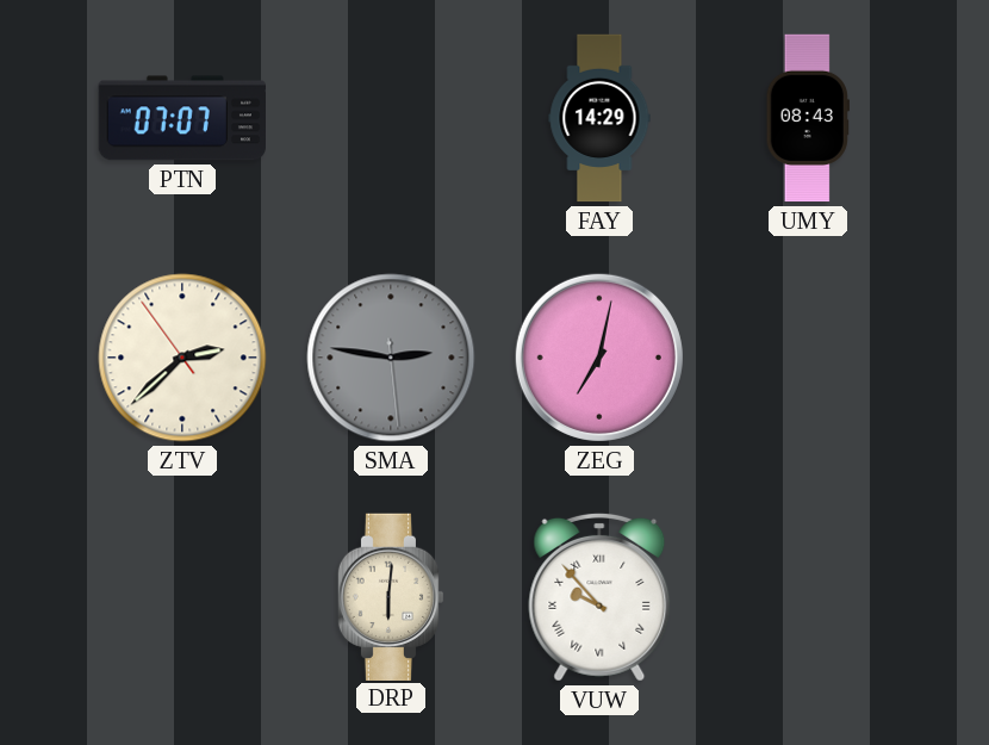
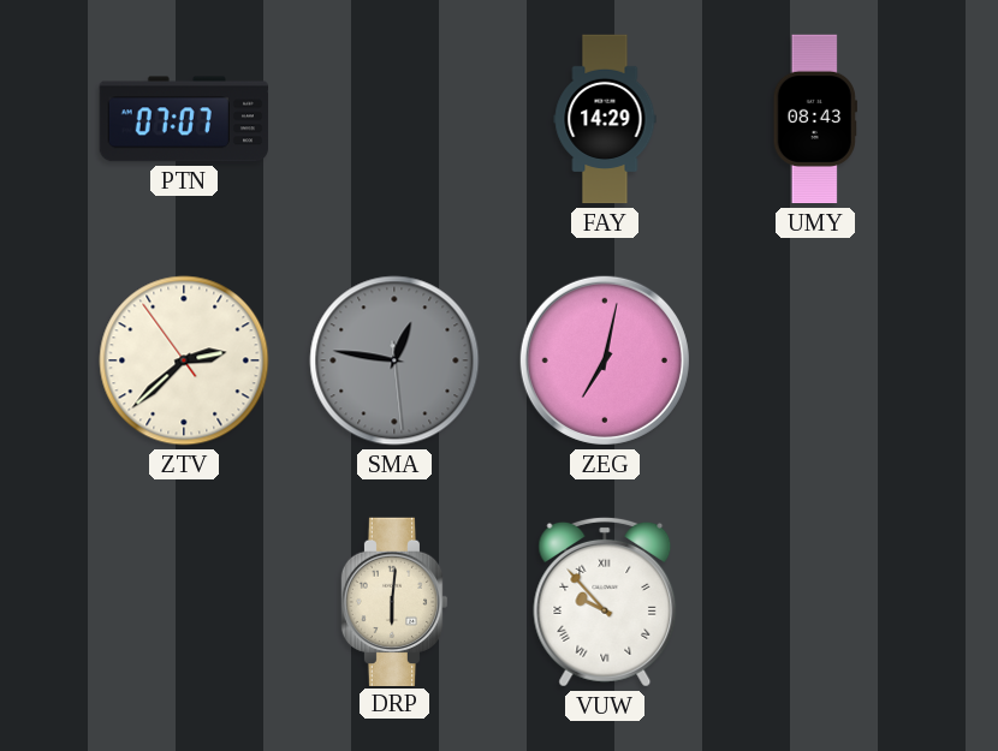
SMA: 2:46 -> 12:46
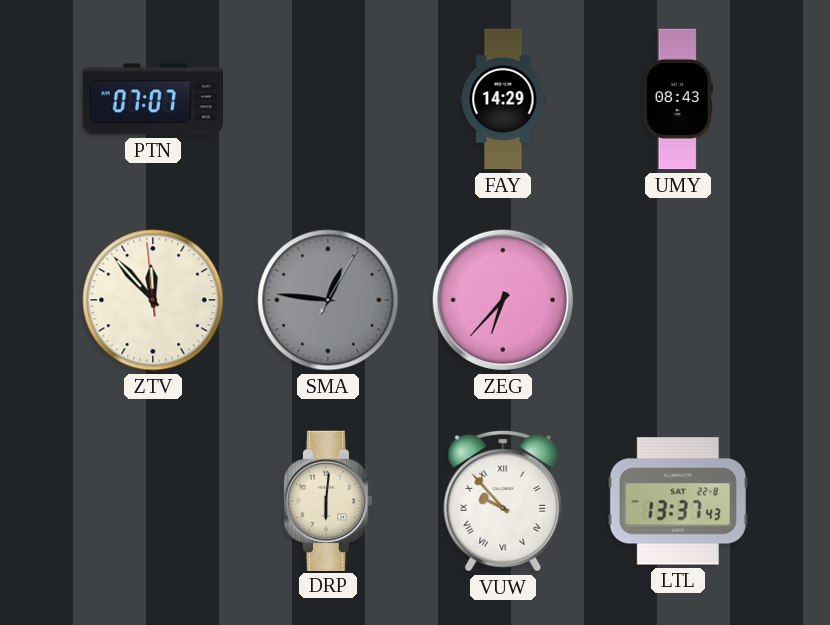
ZTV: 2:37 -> 11:52
SMA: 12:46:29 -> 12:46:05
ZEG: 7:02 -> 6:37
LTL: none -> 13:37
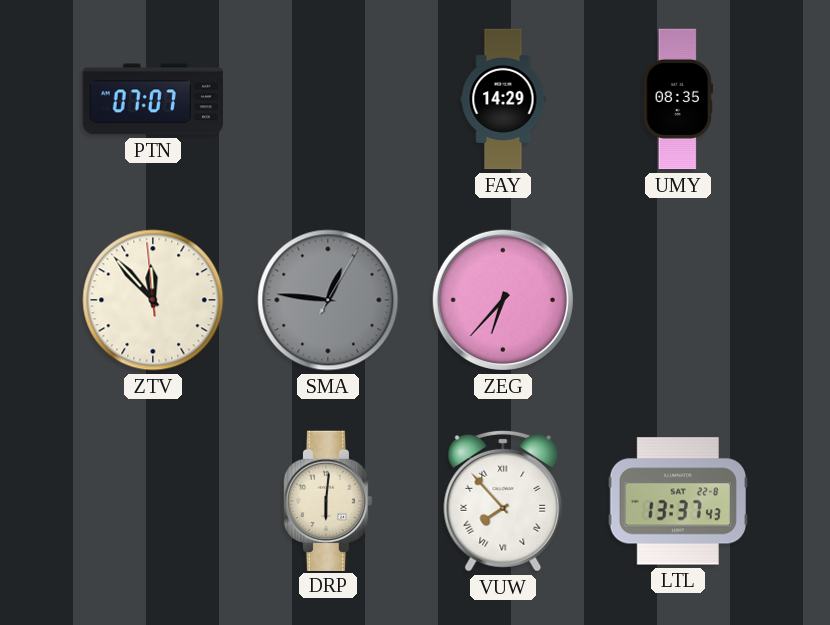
UMY: 08:43 -> 08:35
VUW: 9:53 -> 7:53
